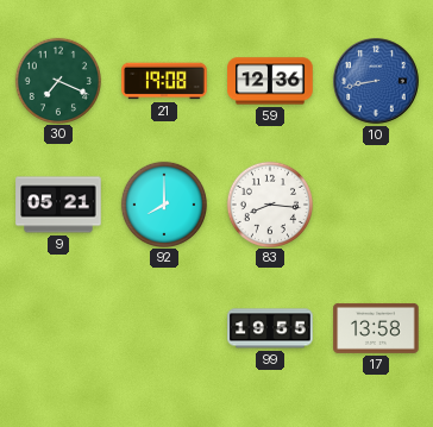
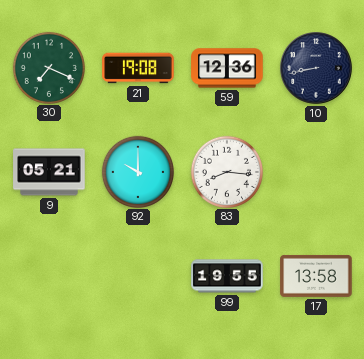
10 dial: blue -> navy
92: 8:00 -> 10:00
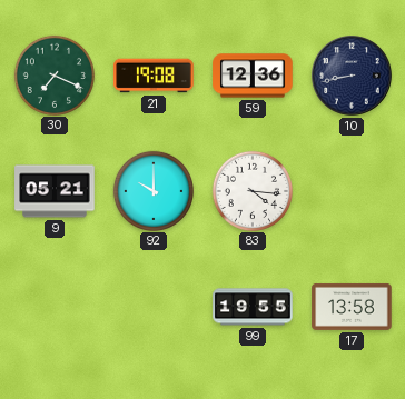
83: 8:16 -> 4:16
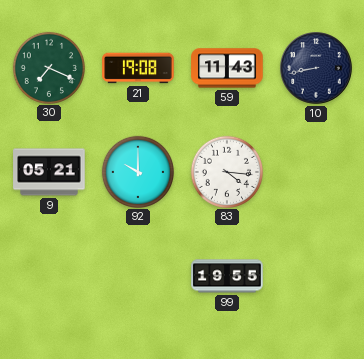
59: 12:36 -> 11:43
17: 13:58 -> none
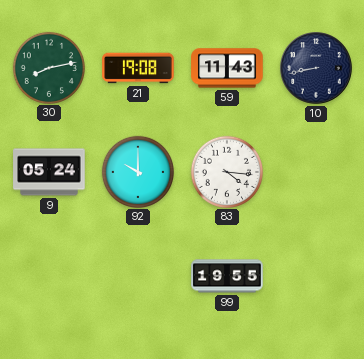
30: 7:19 -> 8:13
9: 05:21 -> 05:24
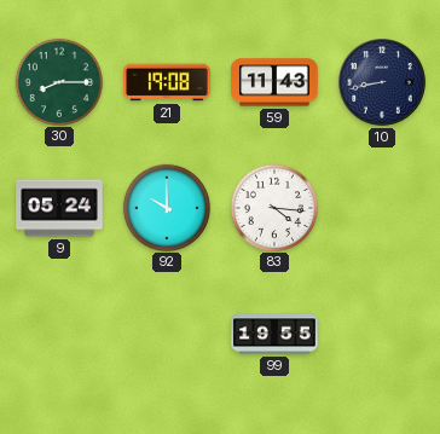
30: 8:13 -> 8:15
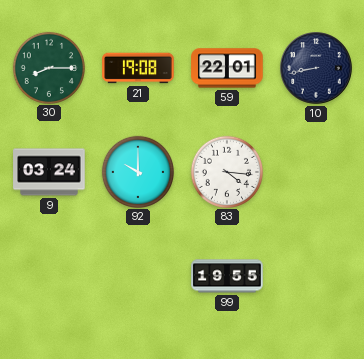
59: 11:43 -> 22:01
9: 05:24 -> 03:24
